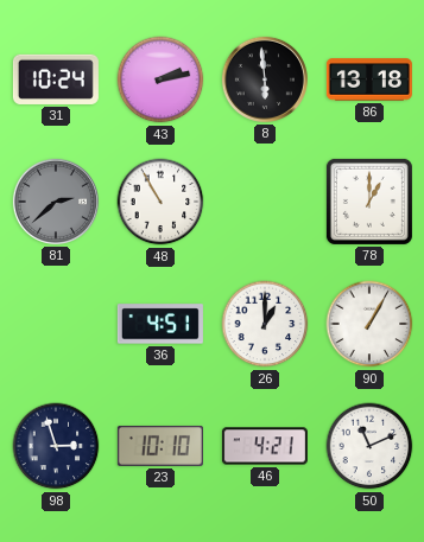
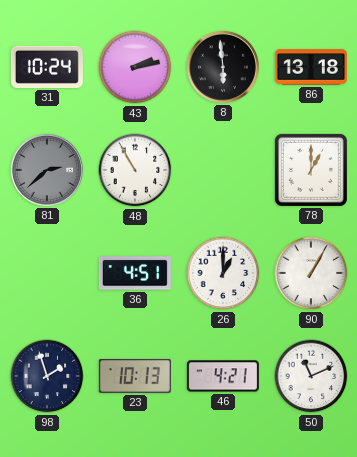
98: 2:57 -> 1:57
23: 10:10 -> 10:13
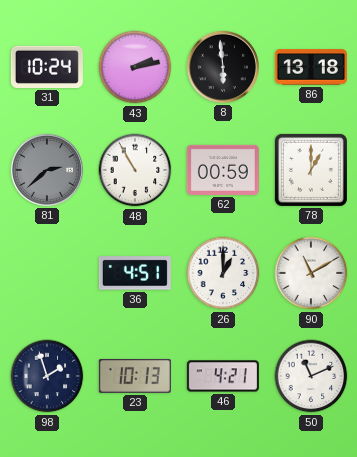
62: none -> 00:59
90: 1:05 -> 11:10
